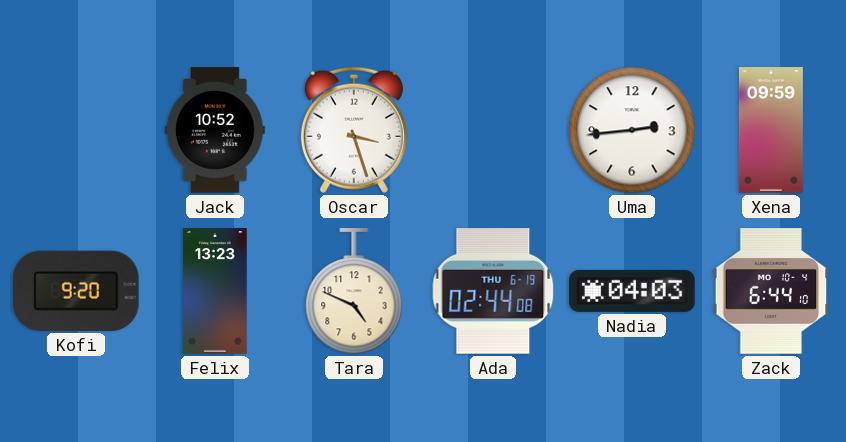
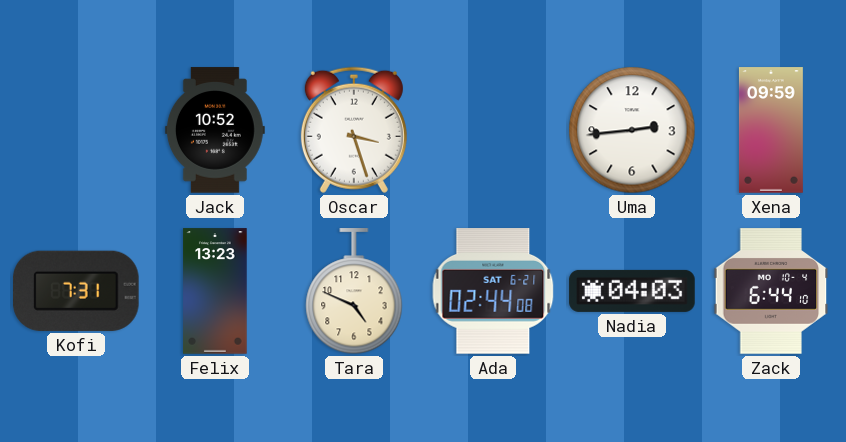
Kofi: 9:20 -> 7:31
Ada date: THU 6-19 -> SAT 6-21
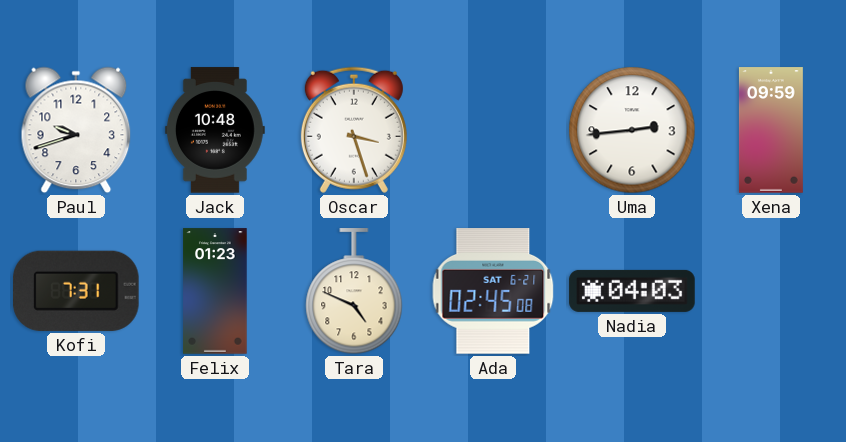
Paul: none -> 9:42
Jack: 10:52 -> 10:48
Felix: 13:23 -> 01:23
Ada: 02:44 -> 02:45
Zack: 6:44 -> none
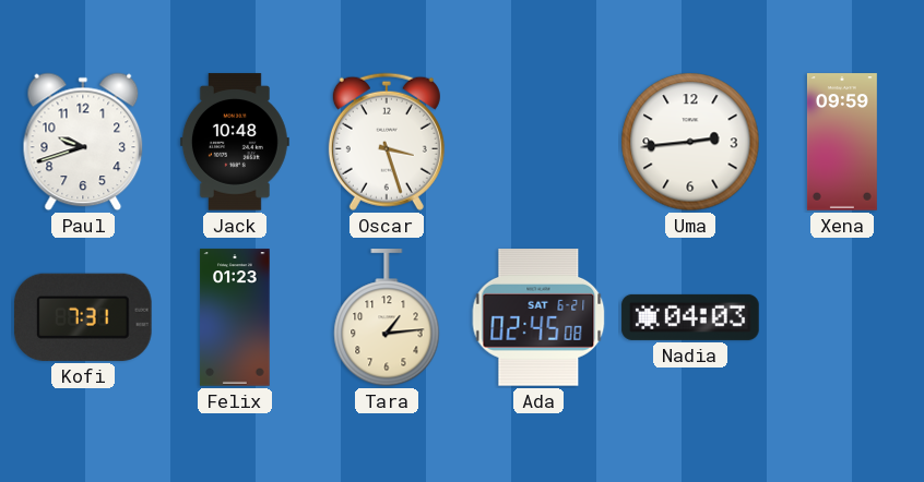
Tara: 4:49 -> 1:14
